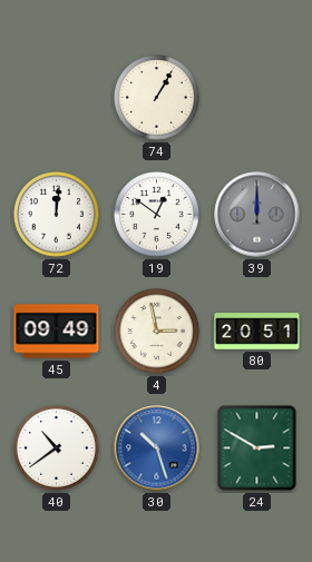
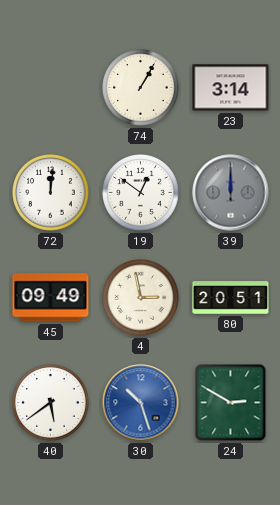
23: none -> 3:14
40: 10:39 -> 5:39
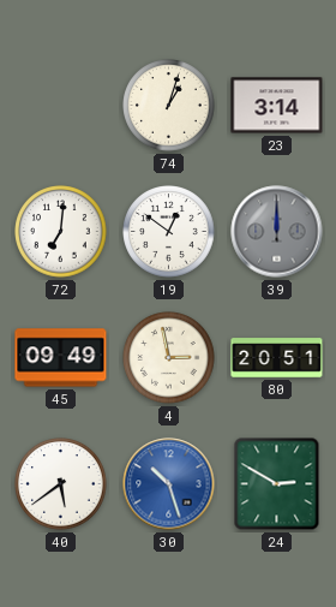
74: 1:05 -> 1:03
72: 12:01 -> 7:01
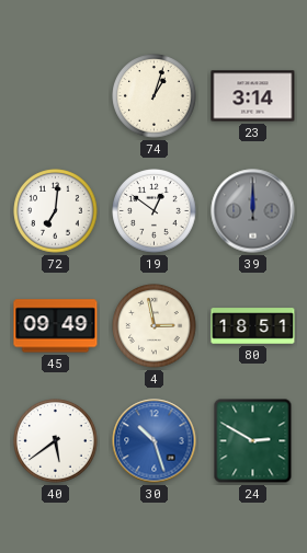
80: 20:51 -> 18:51
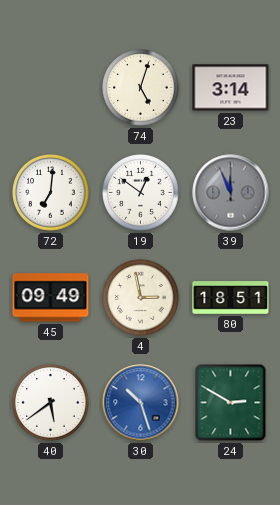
74: 1:03 -> 5:03
39: 12:00 -> 11:56
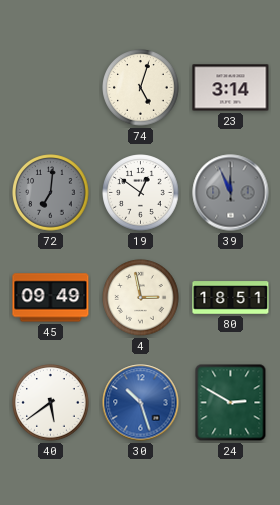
72 dial: white -> grey
